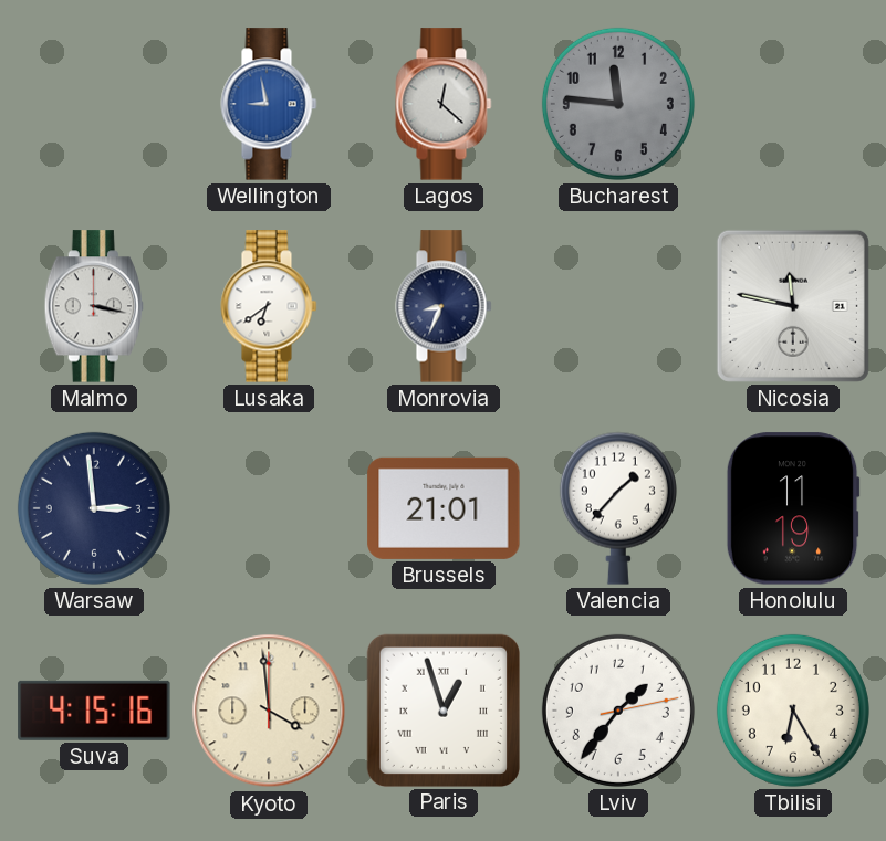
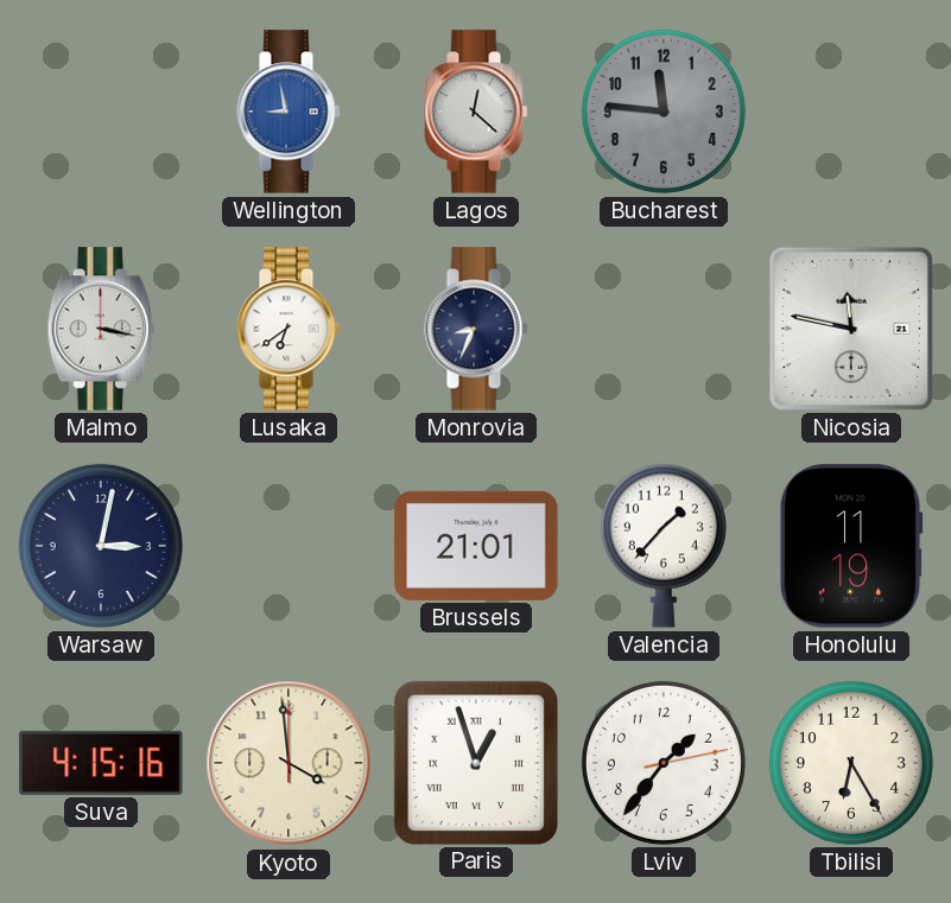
Warsaw: 2:59 -> 3:02
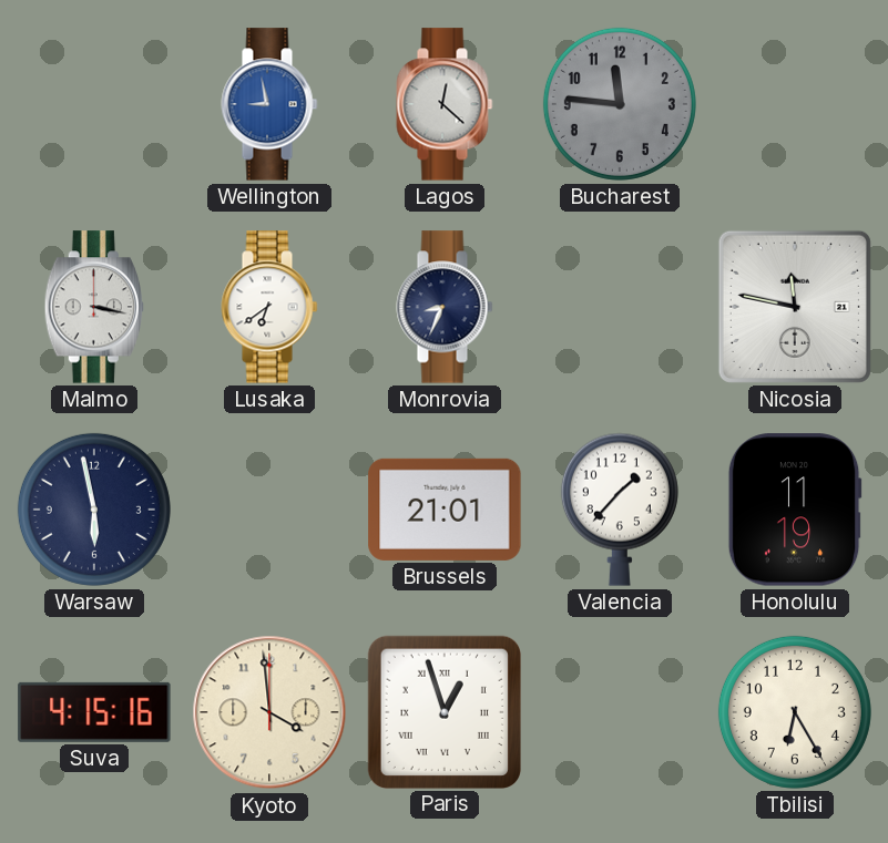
Warsaw: 3:02 -> 5:58
Lviv: 1:36 -> none
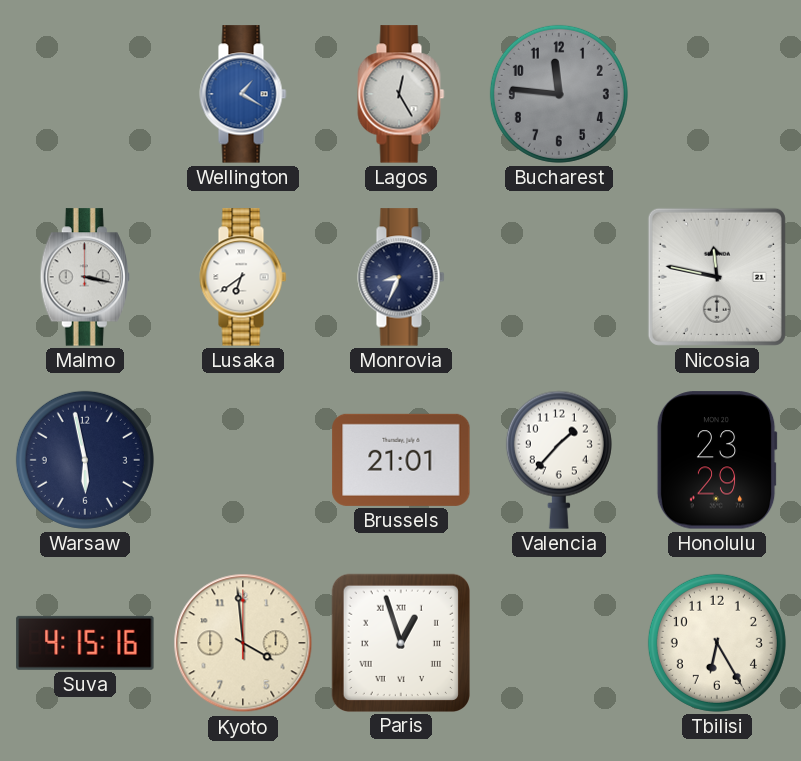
Wellington: 8:58 -> 1:20
Lagos: 12:22 -> 12:25
Honolulu: 11:19 -> 23:29
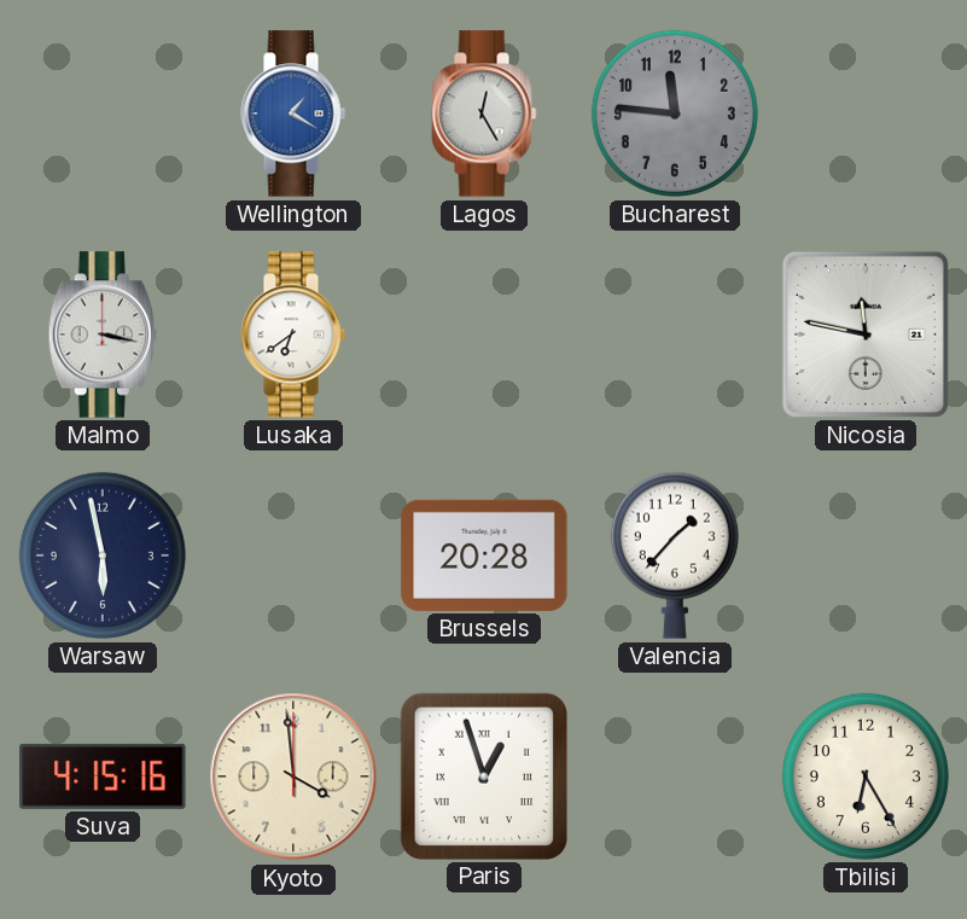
Monrovia: 8:34 -> none
Brussels: 21:01 -> 20:28
Honolulu: 23:29 -> none
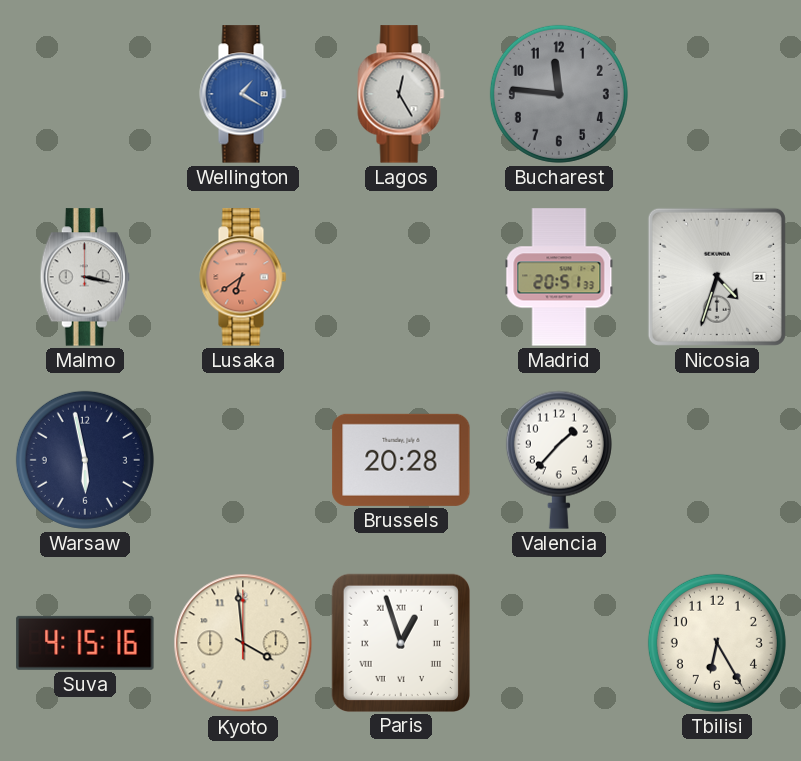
Lusaka dial: white -> salmon
Madrid: none -> 20:51
Nicosia: 11:47 -> 4:33
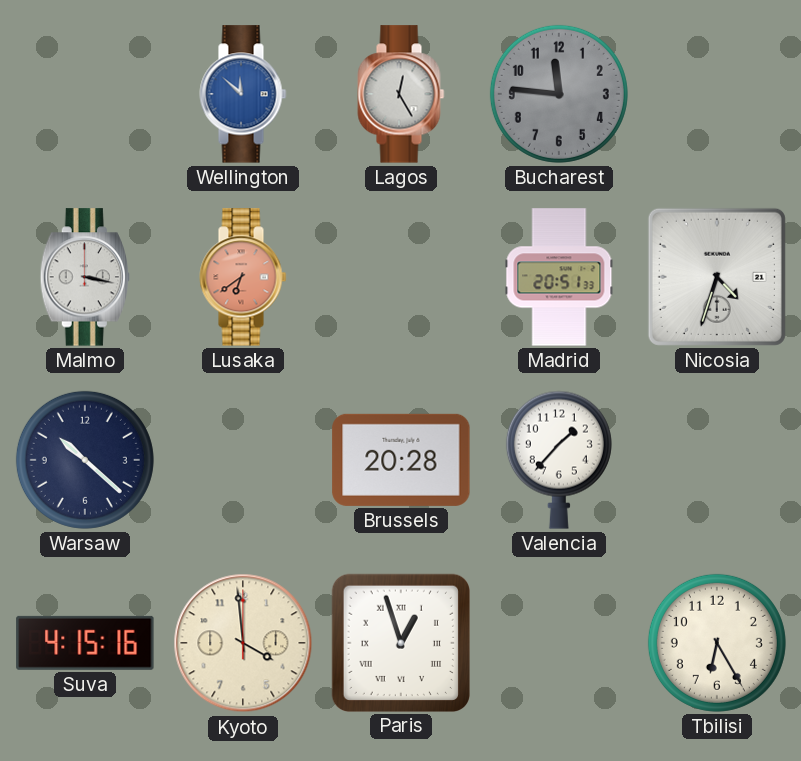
Wellington: 1:20 -> 11:52
Warsaw: 5:58 -> 10:22
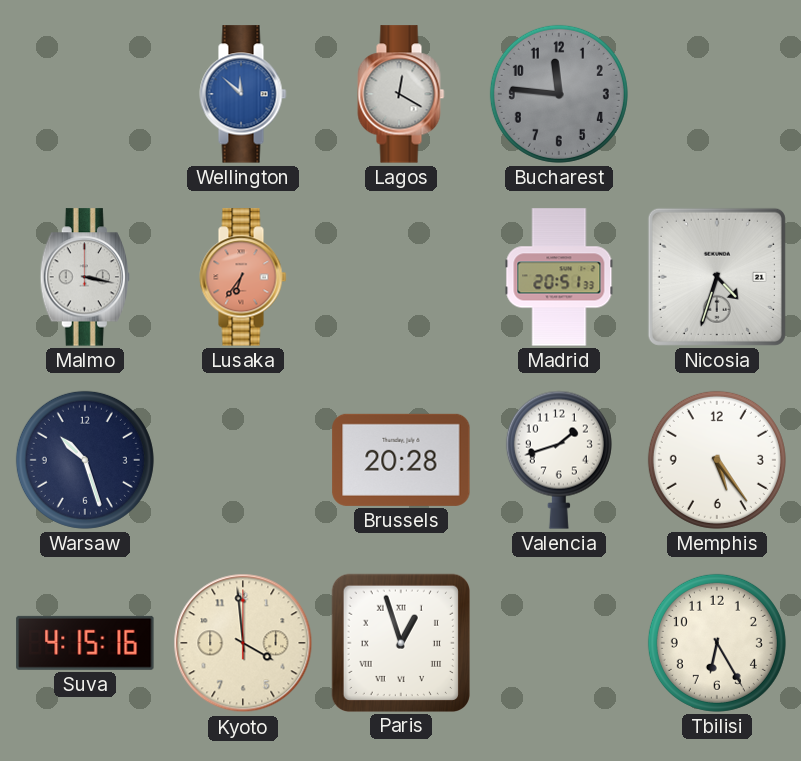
Lagos: 12:25 -> 12:20
Lusaka: 6:39 -> 6:36
Warsaw: 10:22 -> 10:27
Valencia: 1:37 -> 1:42
Memphis: none -> 5:24
